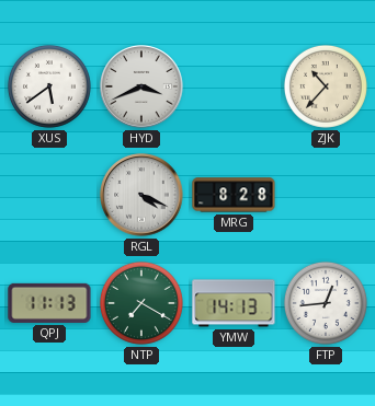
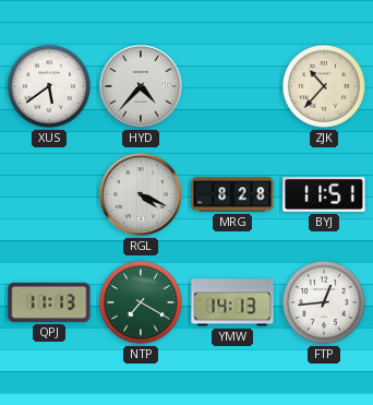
HYD: 3:41 -> 4:37
BYJ: none -> 11:51
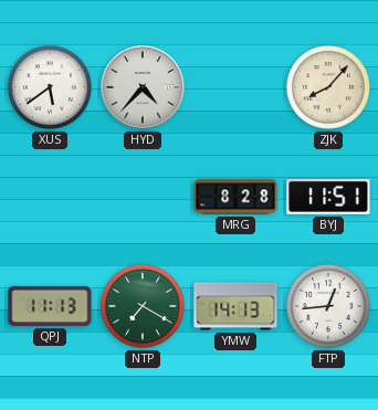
ZJK: 10:37 -> 8:07
RGL: 4:19 -> none
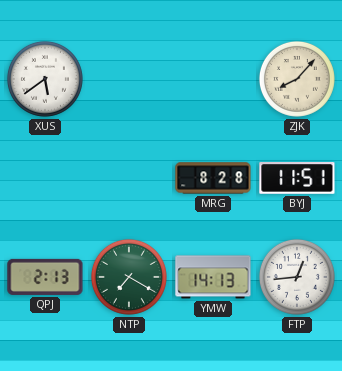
HYD: 4:37 -> none
QPJ: 11:13 -> 2:13
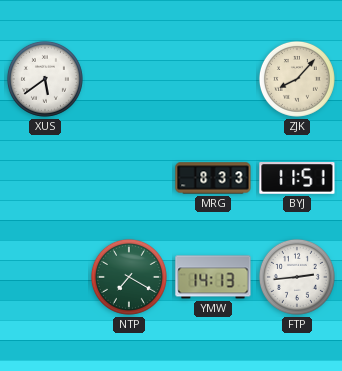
MRG: 8:28 -> 8:33
QPJ: 2:13 -> none
FTP: 12:44 -> 2:44
